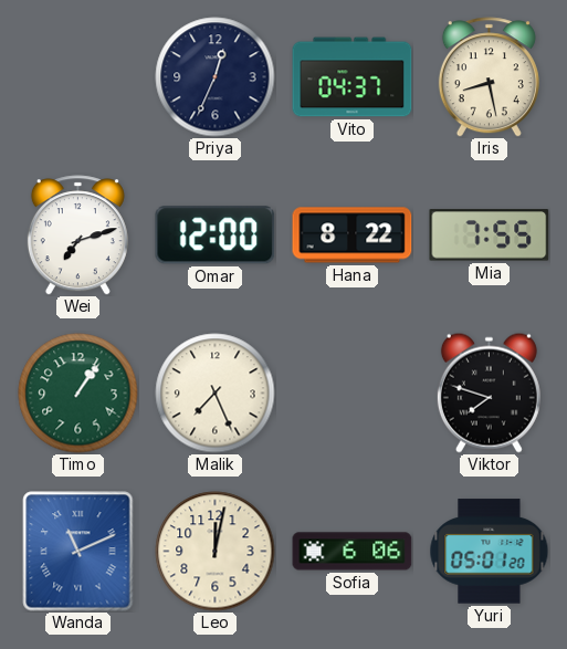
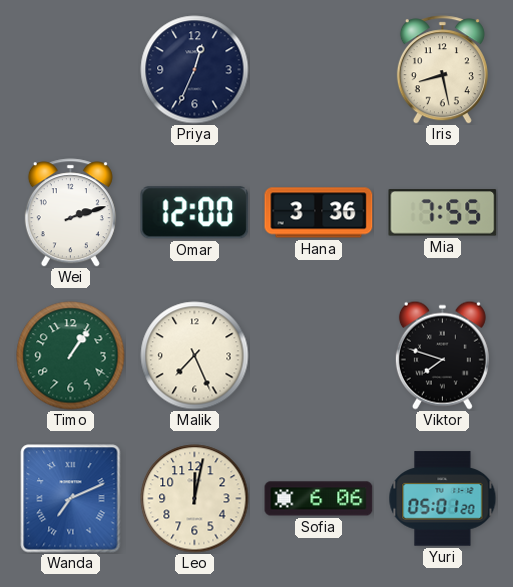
Vito: 04:37 -> none
Wei: 7:12 -> 2:12
Hana: 8:22 -> 3:36
Wanda: 11:11 -> 7:11
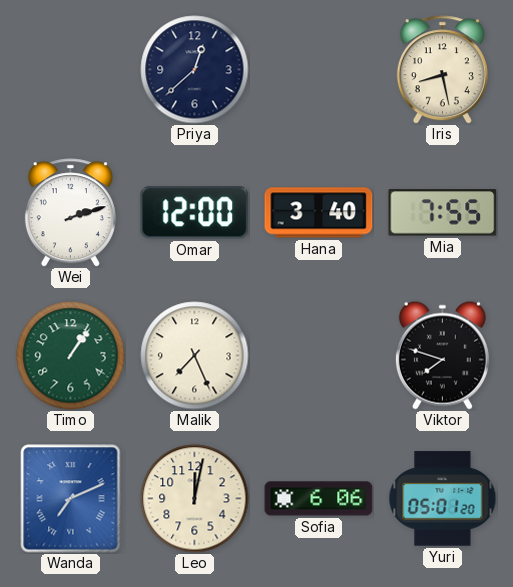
Priya: 12:34 -> 12:38
Hana: 3:36 -> 3:40
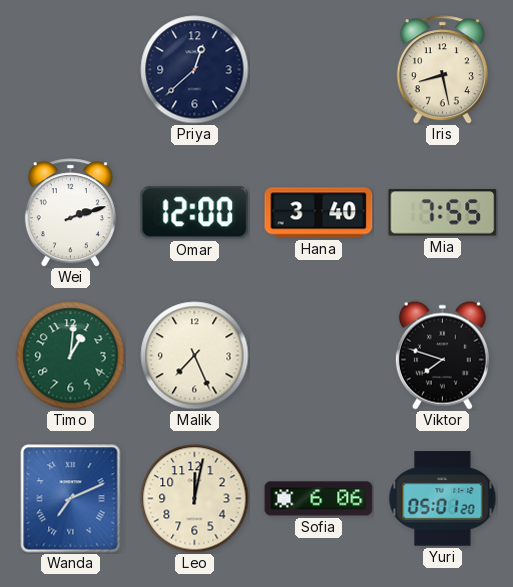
Timo: 1:06 -> 1:01
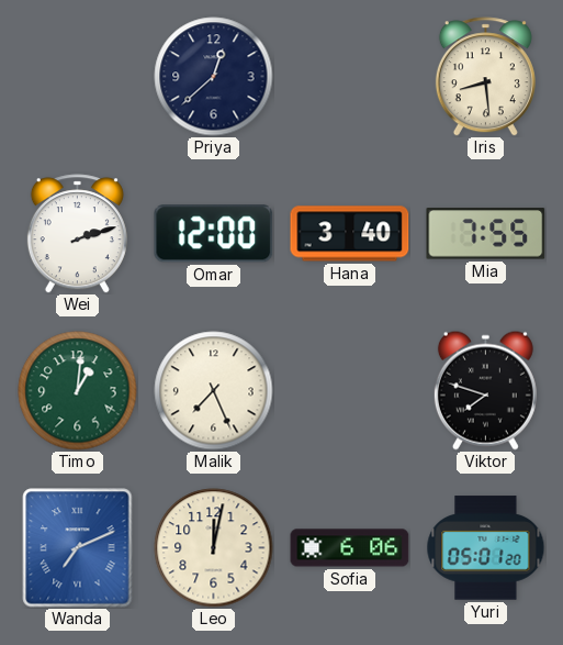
Iris: 8:28 -> 8:29
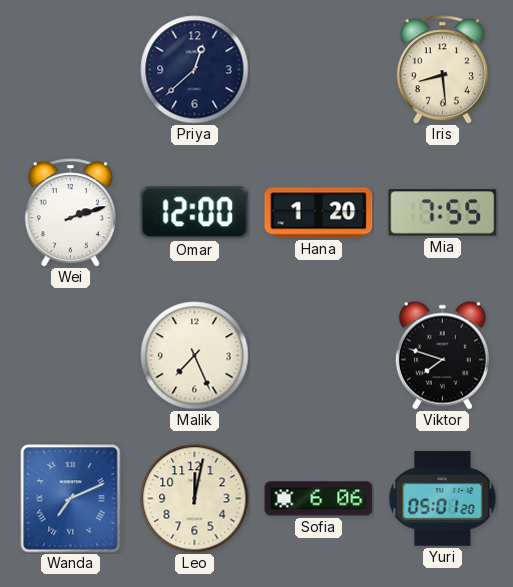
Hana: 3:40 -> 1:20
Timo: 1:01 -> none
